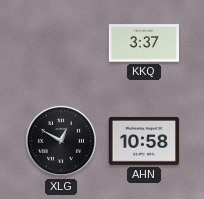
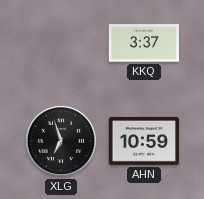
XLG: 12:50 -> 6:57
AHN: 10:58 -> 10:59
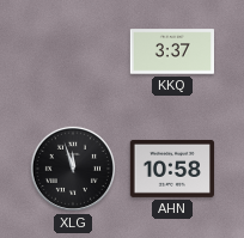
XLG: 6:57 -> 11:57
AHN: 10:59 -> 10:58
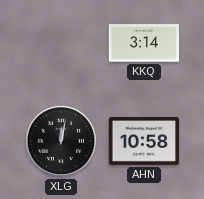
KKQ: 3:37 -> 3:14
XLG: 11:57 -> 12:02
